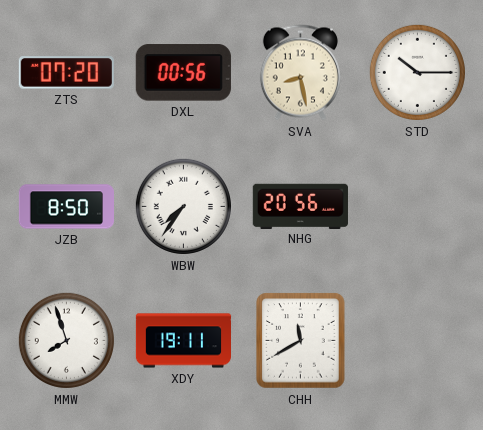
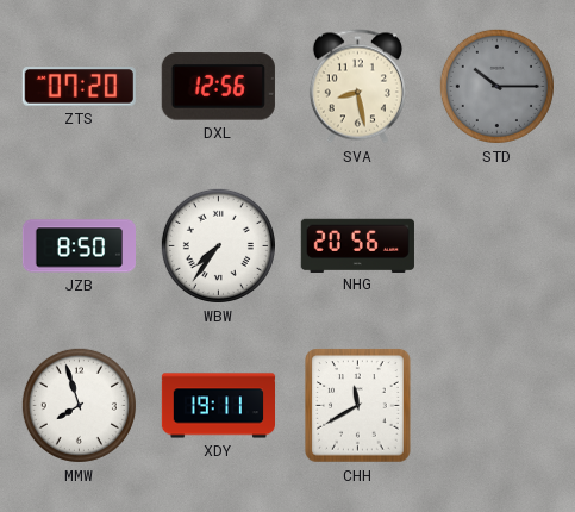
DXL: 00:56 -> 12:56
STD dial: white -> grey
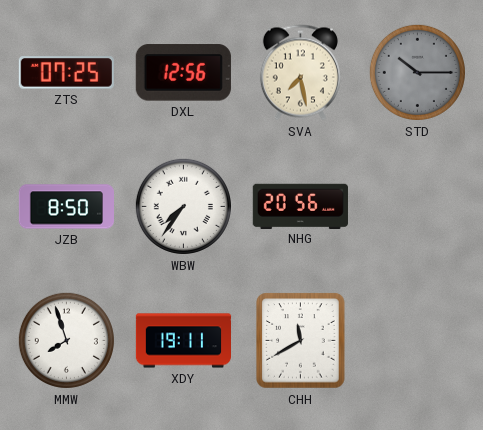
ZTS: 07:20 -> 07:25
SVA: 8:28 -> 7:28
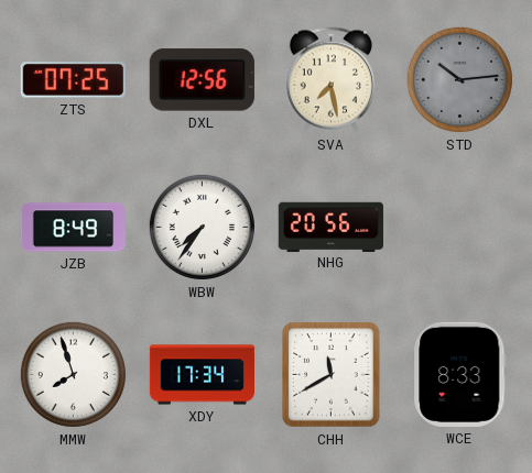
STD: 10:15 -> 10:14
JZB: 8:50 -> 8:49
XDY: 19:11 -> 17:34
WCE: none -> 8:33
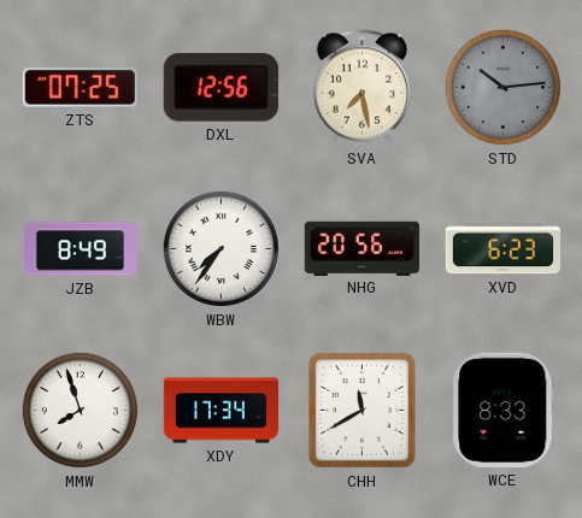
XVD: none -> 6:23
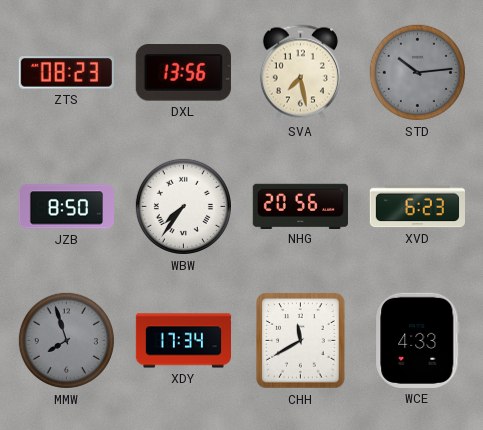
ZTS: 07:25 -> 08:23
DXL: 12:56 -> 13:56
JZB: 8:49 -> 8:50
MMW dial: white -> grey
WCE: 8:33 -> 4:33
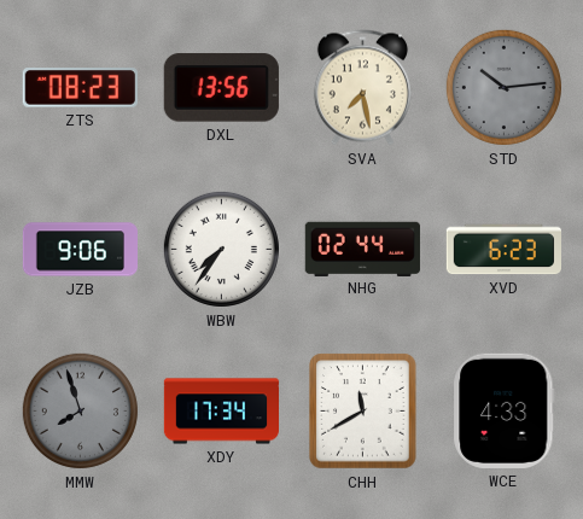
JZB: 8:50 -> 9:06
NHG: 20:56 -> 02:44
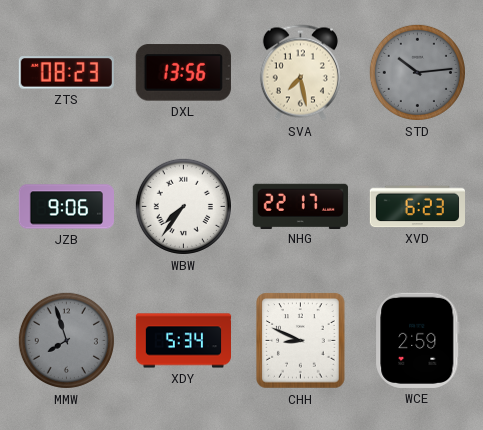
NHG: 02:44 -> 22:17
XDY: 17:34 -> 5:34
CHH: 11:40 -> 8:49
WCE: 4:33 -> 2:59
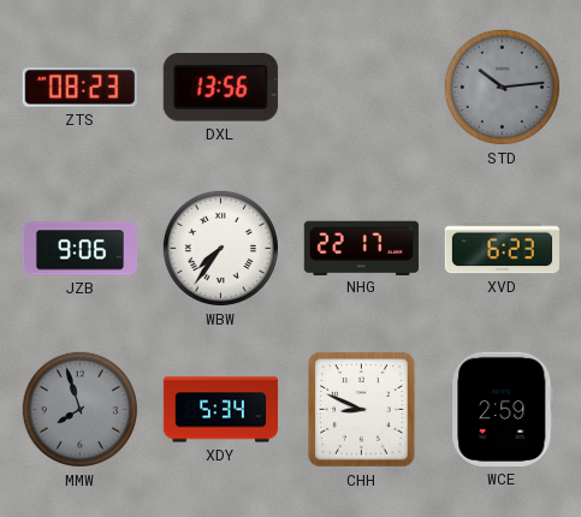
SVA: 7:28 -> none
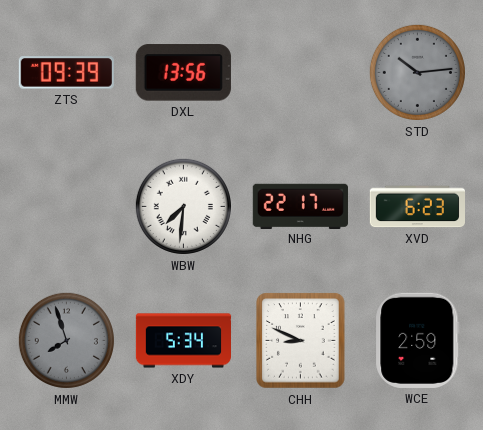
ZTS: 08:23 -> 09:39
JZB: 9:06 -> none
WBW: 7:36 -> 7:31
